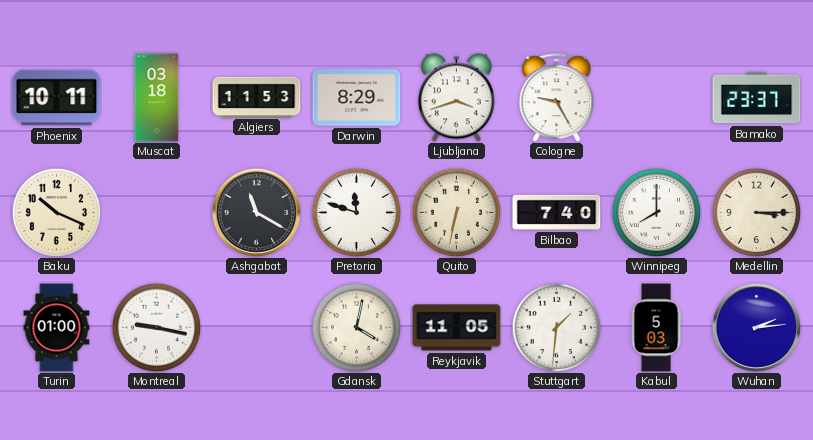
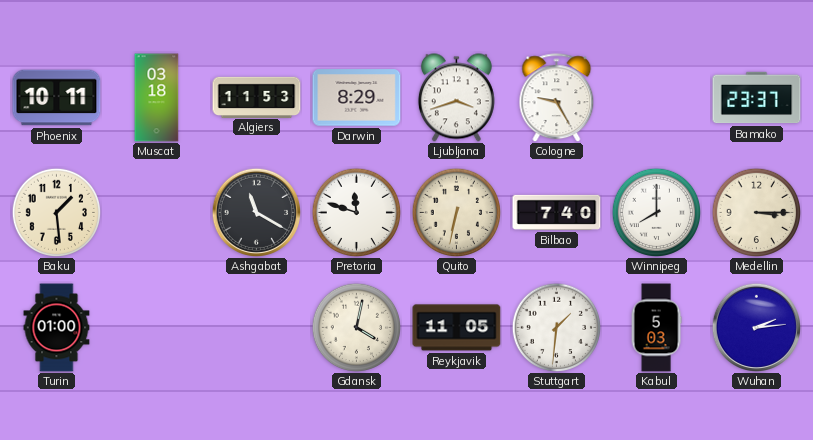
Baku: 10:19 -> 1:29
Montreal: 9:17 -> none
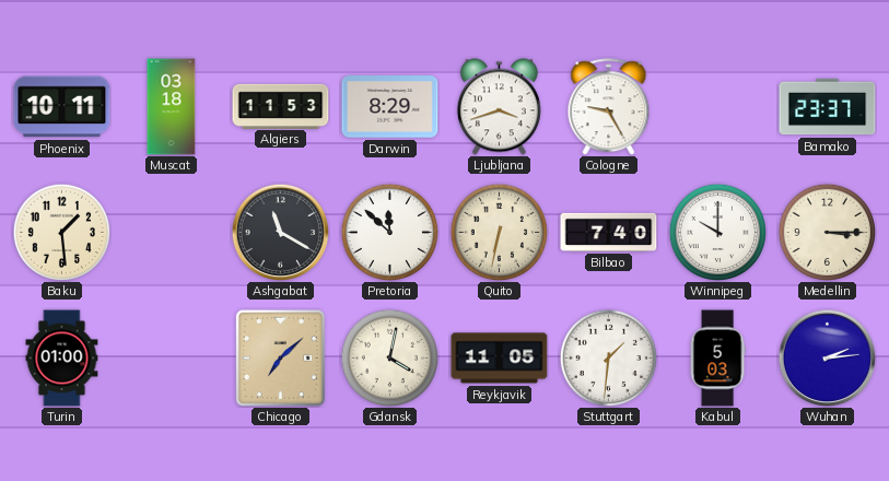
Pretoria: 11:48 -> 11:52
Winnipeg: 8:00 -> 10:00
Chicago: none -> 7:08
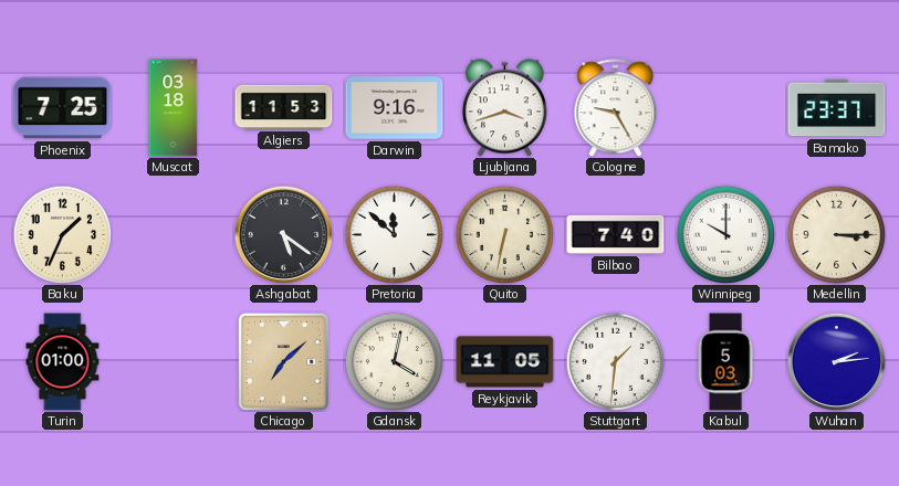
Phoenix: 10:11 -> 7:25
Darwin: 8:29 -> 9:16
Baku: 1:29 -> 1:34
Ashgabat: 11:20 -> 5:21
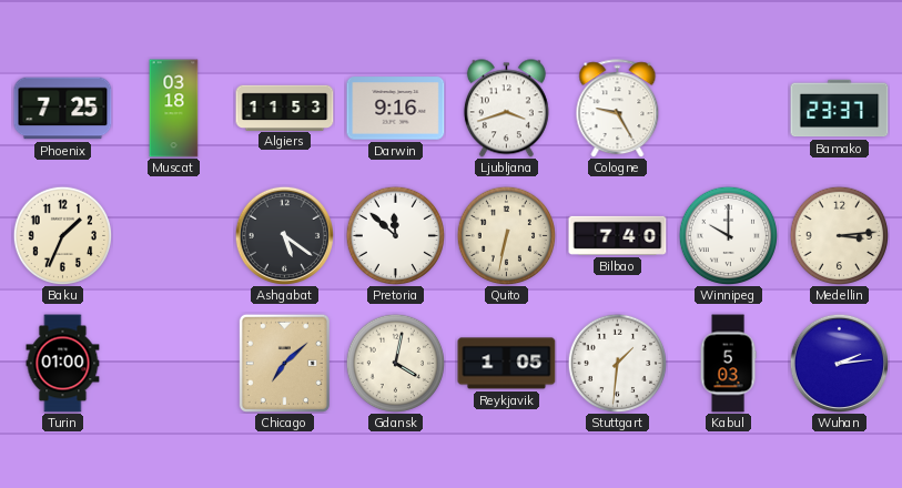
Medellin: 3:15 -> 3:14
Reykjavik: 11:05 -> 1:05
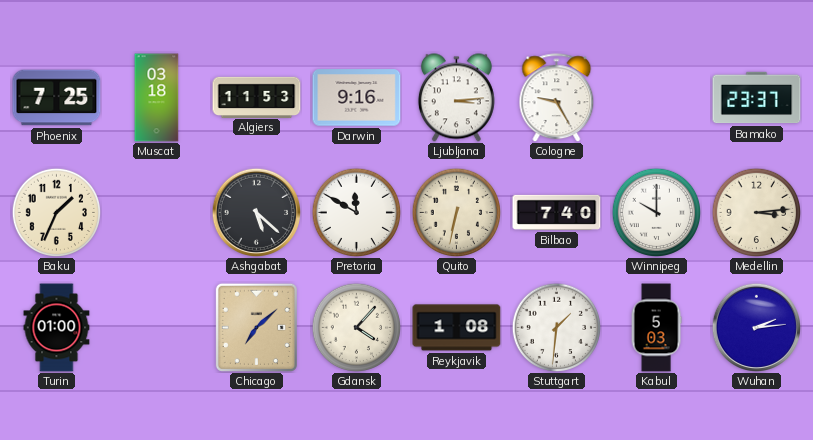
Ljubljana: 3:42 -> 3:14
Ashgabat: 5:21 -> 5:22
Pretoria: 11:52 -> 11:50
Gdansk: 4:02 -> 4:07
Reykjavik: 1:05 -> 1:08
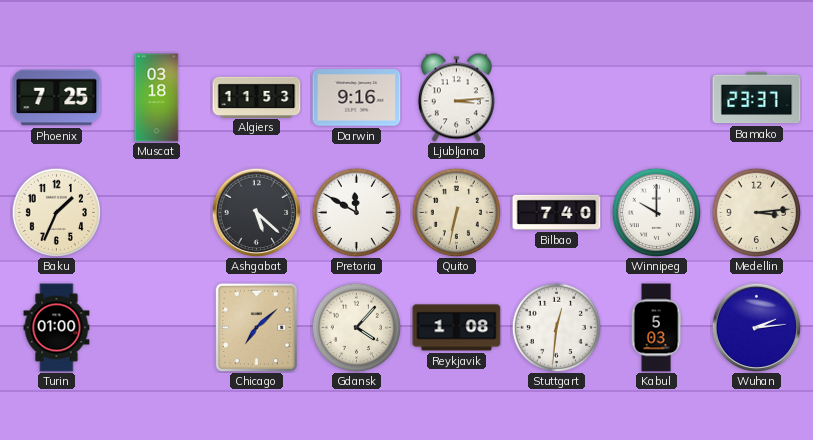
Cologne: 9:25 -> none
Stuttgart: 1:31 -> 12:31
